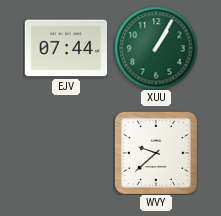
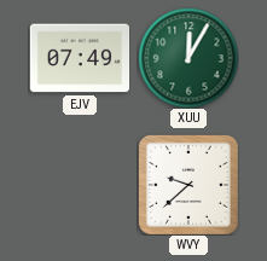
EJV: 07:44 -> 07:49
XUU: 1:05 -> 12:05
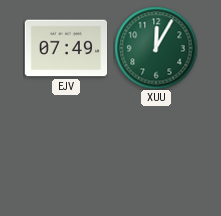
WVY: 9:38 -> none
